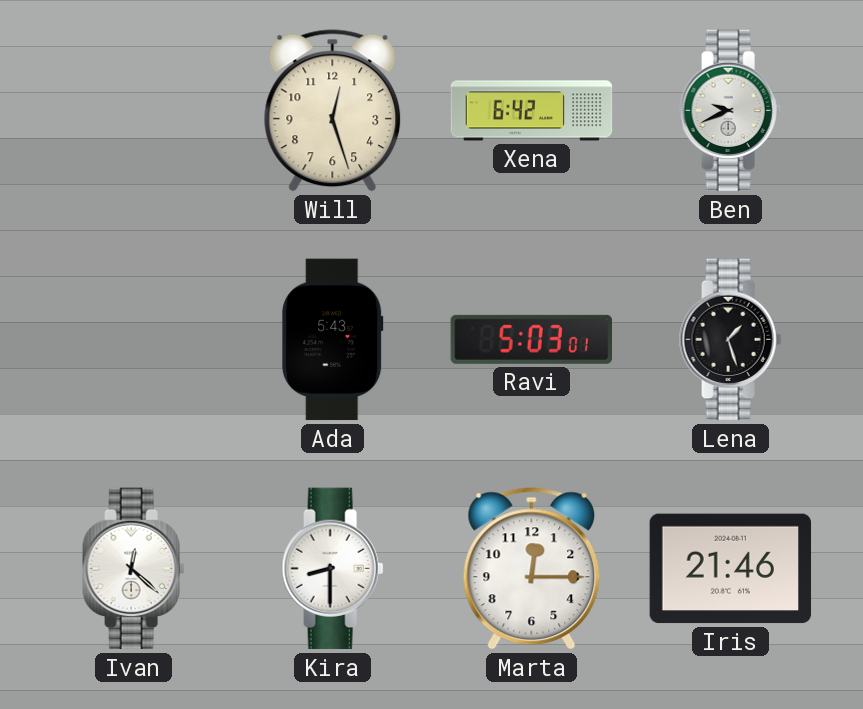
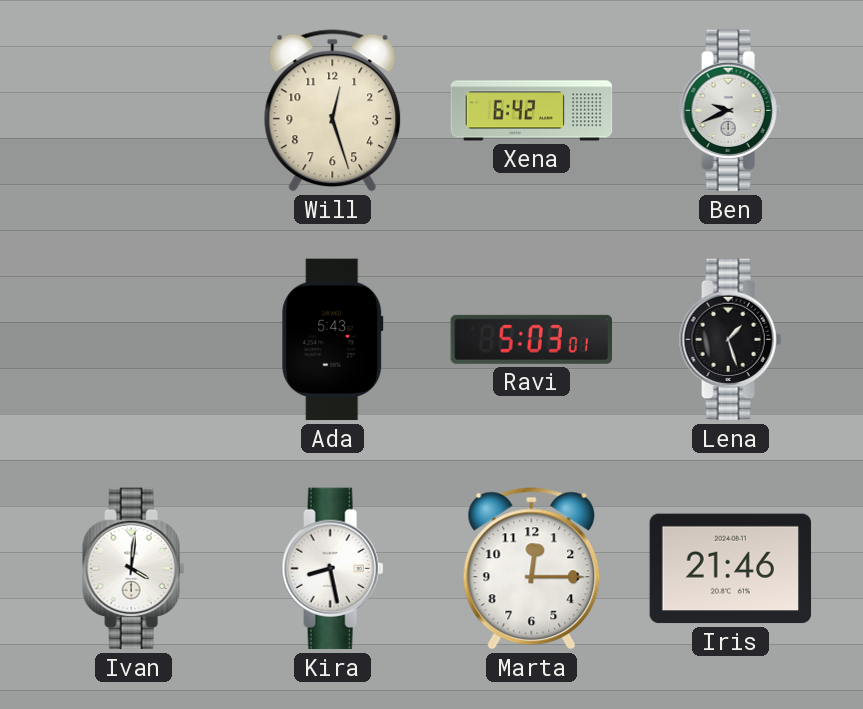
Ivan: 12:22 -> 4:01
Kira: 8:30 -> 8:28
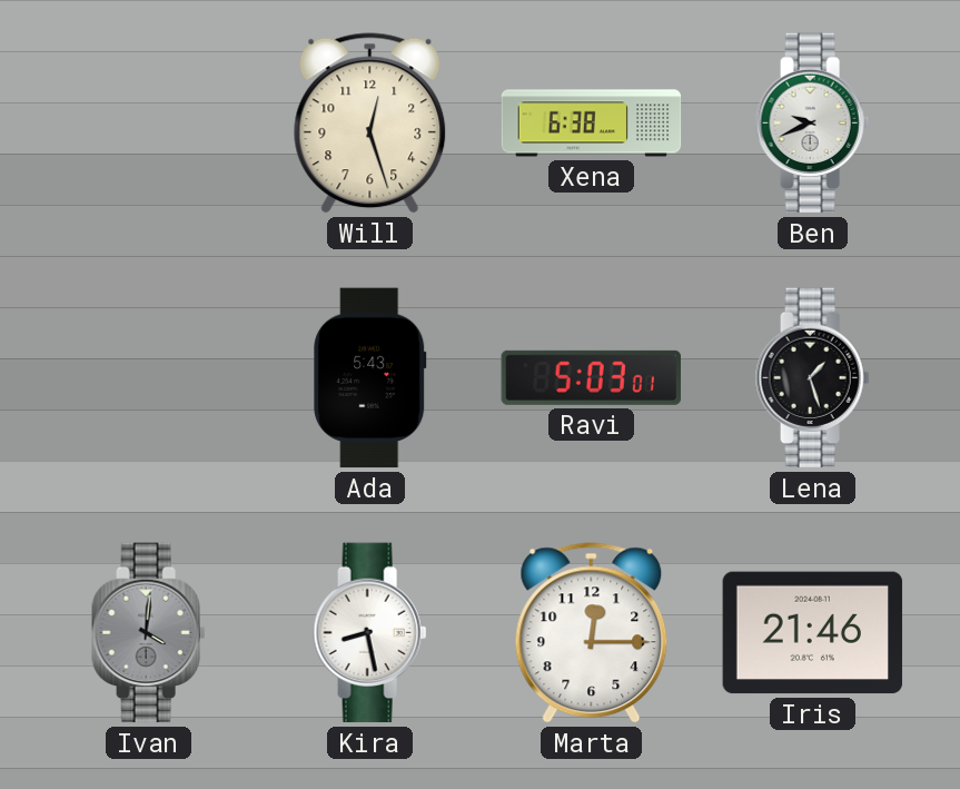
Xena: 6:42 -> 6:38
Ivan dial: white -> grey
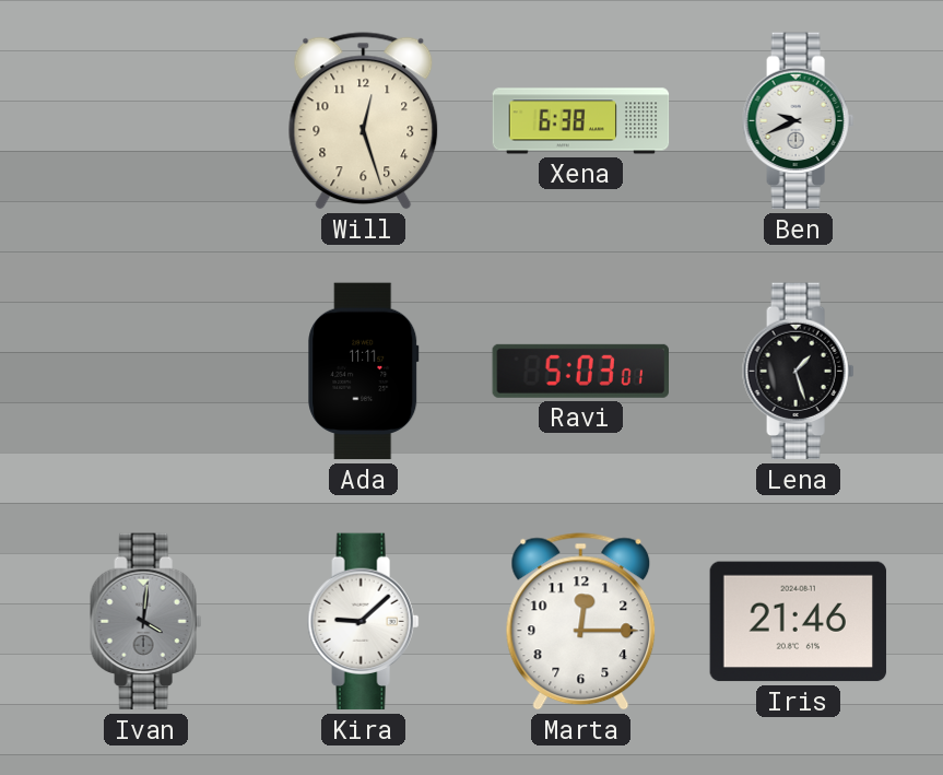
Ada: 5:43 -> 11:11
Kira: 8:28 -> 9:08
